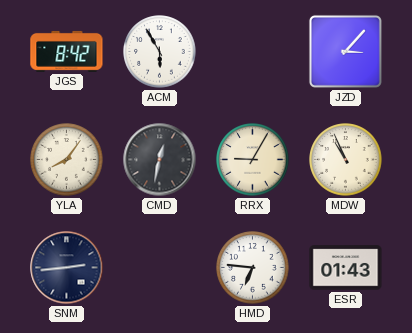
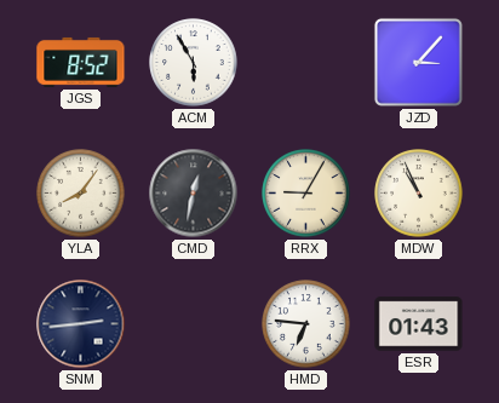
JGS: 8:42 -> 8:52
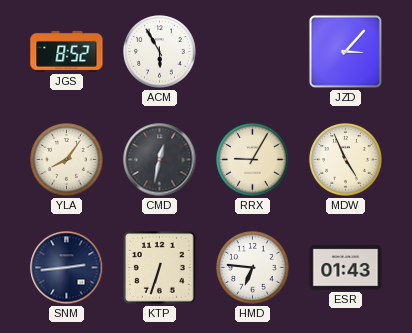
MDW: 10:56 -> 4:56
KTP: none -> 6:33
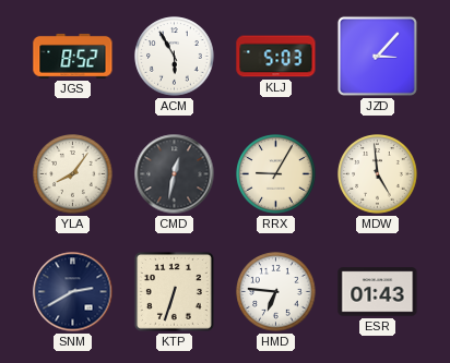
KLJ: none -> 5:03
MDW: 4:56 -> 4:59
SNM: 2:44 -> 2:40
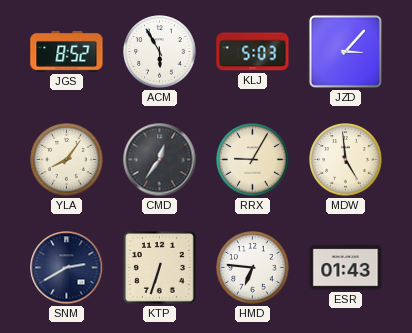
CMD: 12:32 -> 12:36
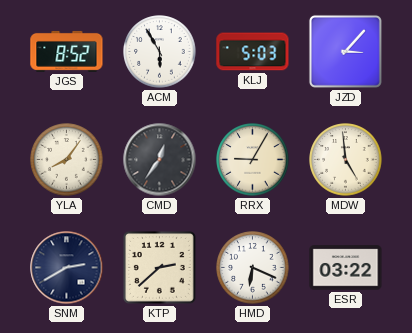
KTP: 6:33 -> 2:38
HMD: 6:46 -> 6:19
ESR: 01:43 -> 03:22
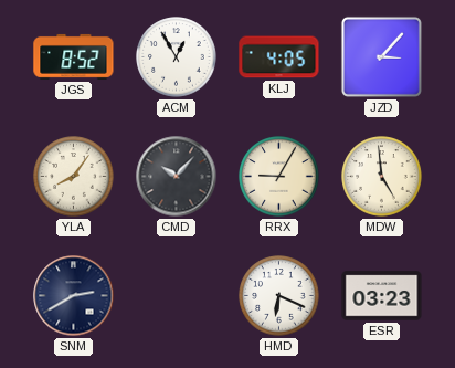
ACM: 5:55 -> 12:55
KLJ: 5:03 -> 4:05
CMD: 12:36 -> 10:07
KTP: 2:38 -> none
ESR: 03:22 -> 03:23
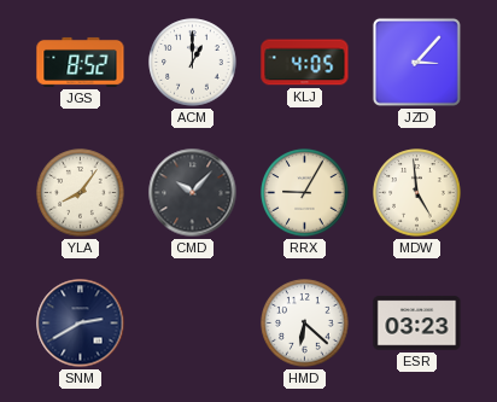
ACM: 12:55 -> 1:00
HMD: 6:19 -> 6:22
